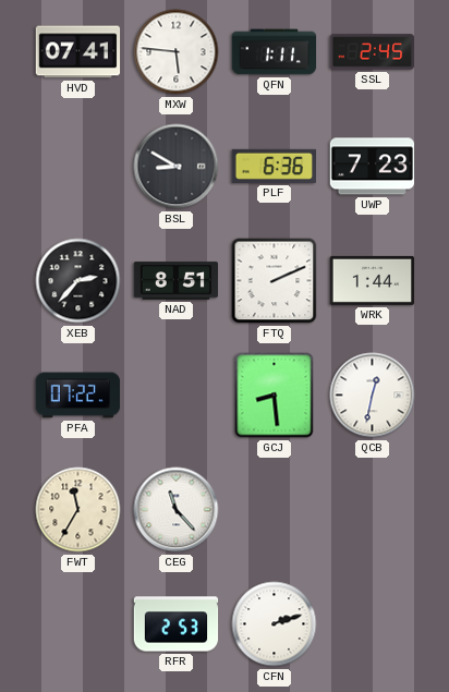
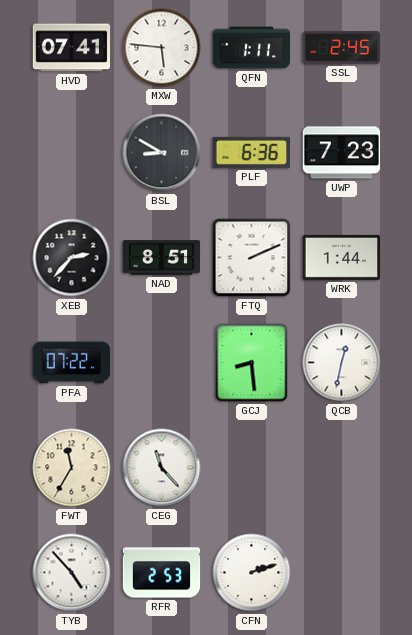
TYB: none -> 4:53
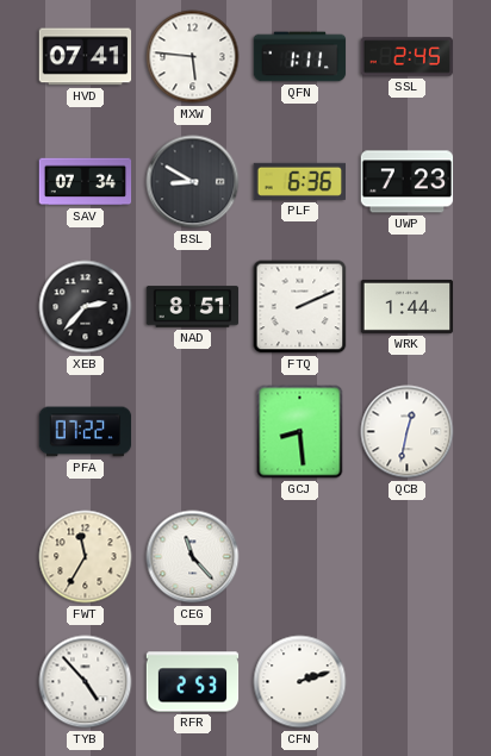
SAV: none -> 07:34
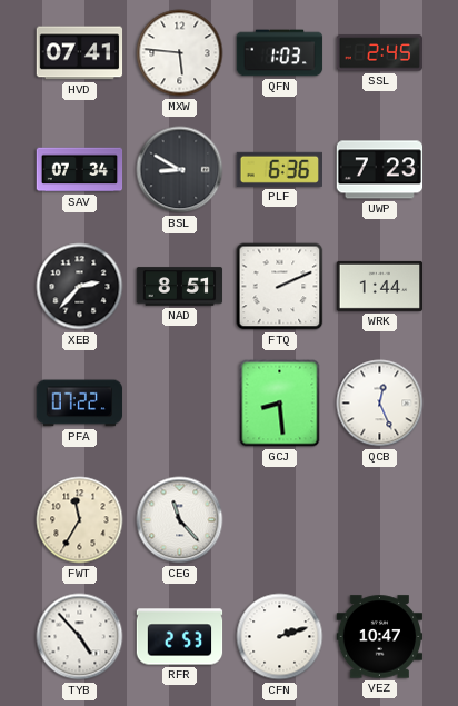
QFN: 1:11 -> 1:03
QCB: 12:32 -> 12:26
VEZ: none -> 10:47
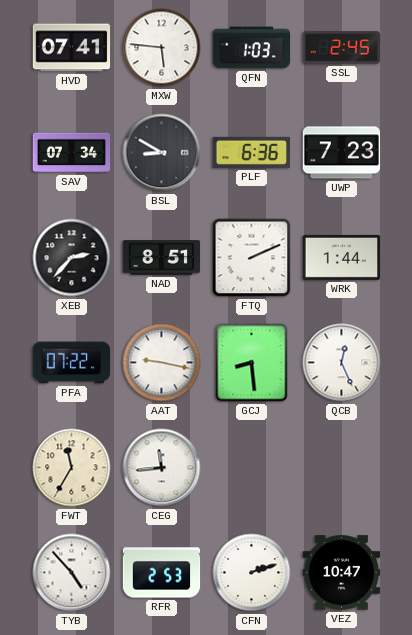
AAT: none -> 9:17
CEG: 11:23 -> 11:44
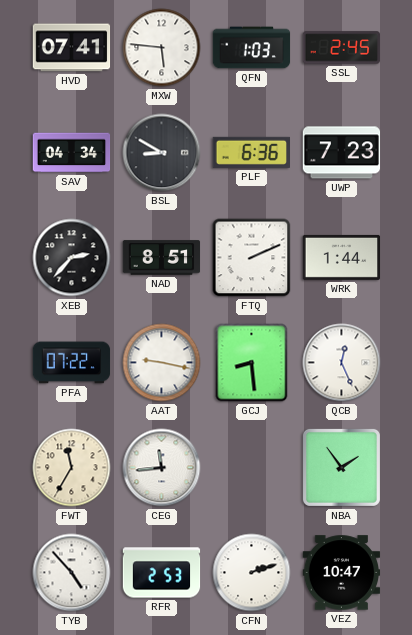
SAV: 07:34 -> 04:34
NBA: none -> 1:54
